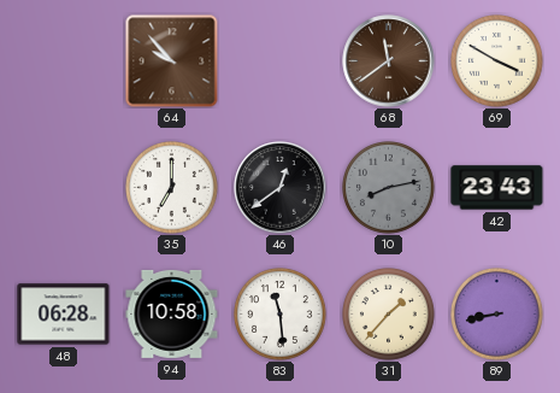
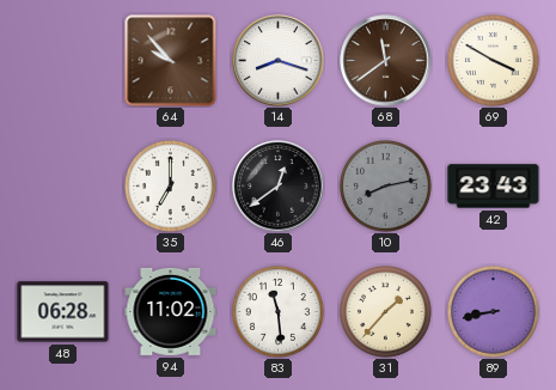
14: none -> 8:18
94: 10:58 -> 11:02
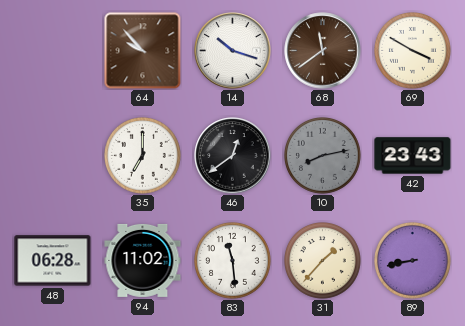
14: 8:18 -> 10:18
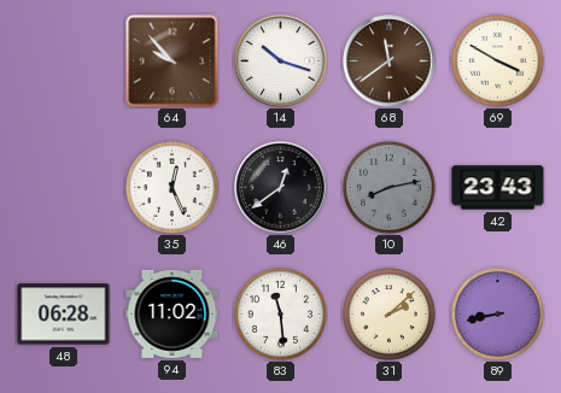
35: 7:00 -> 12:26
31: 1:37 -> 2:08
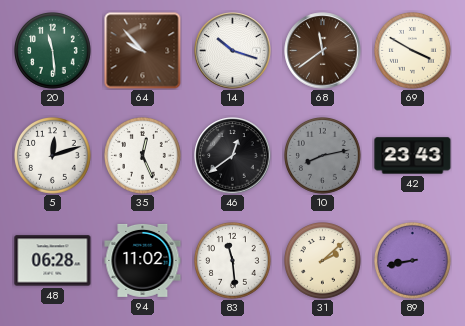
20: none -> 11:29
5: none -> 12:12
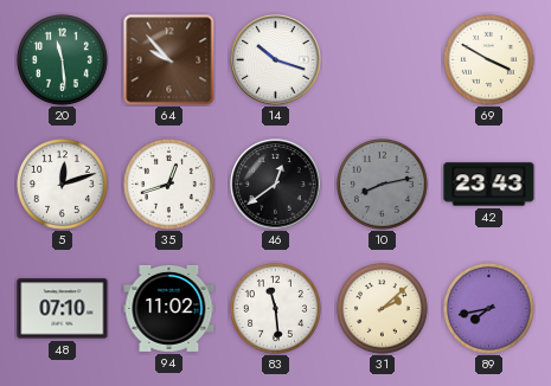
68: 11:39 -> none
35: 12:26 -> 12:42
48: 06:28 -> 07:10
89: 8:43 -> 7:43
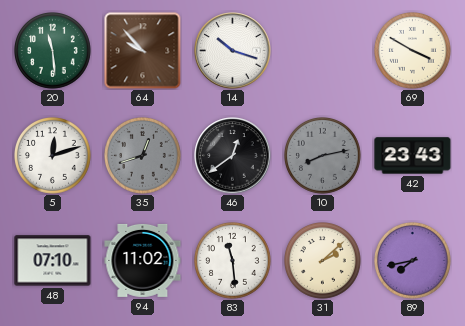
35 dial: white -> grey
